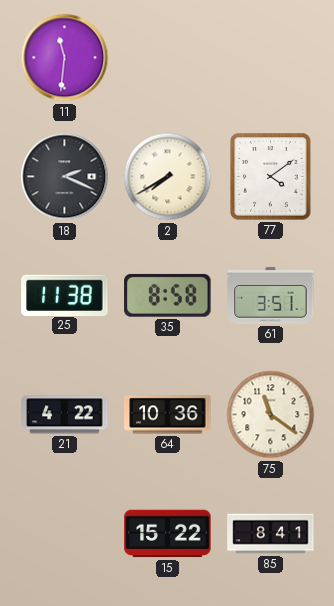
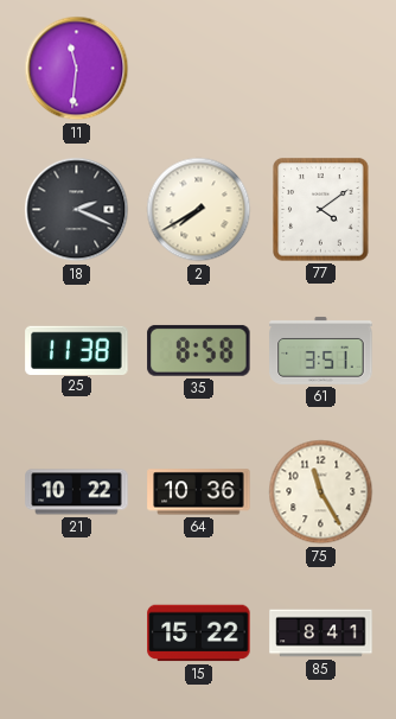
21: 4:22 -> 10:22
75: 11:21 -> 11:25
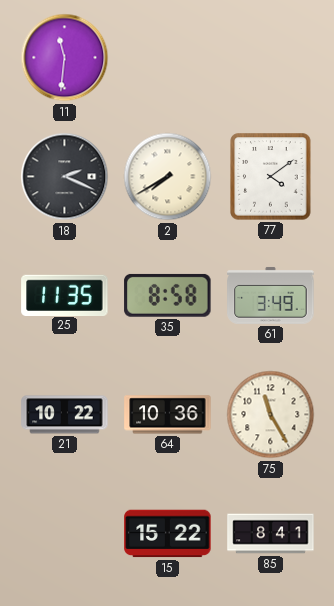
25: 11:38 -> 11:35
61: 3:51 -> 3:49
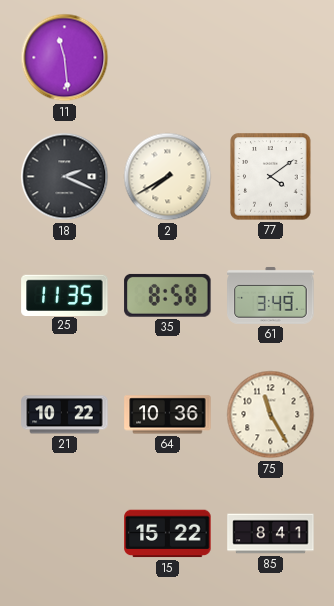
11: 11:31 -> 11:29
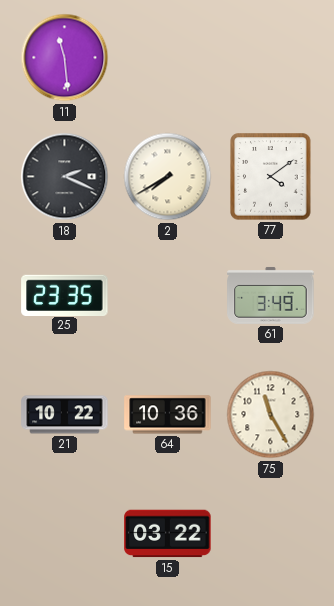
25: 11:35 -> 23:35
35: 8:58 -> none
15: 15:22 -> 03:22
85: 8:41 -> none
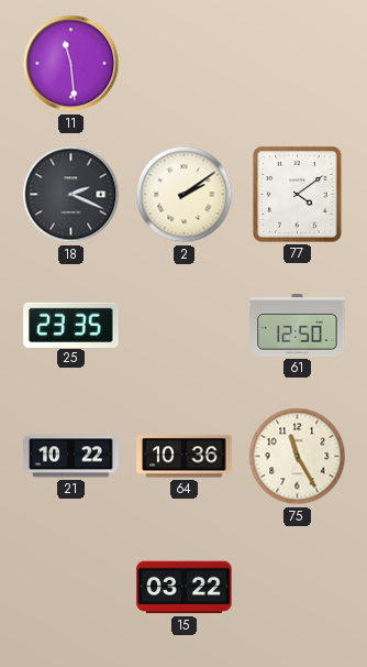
2: 7:40 -> 2:09
61: 3:49 -> 12:50
